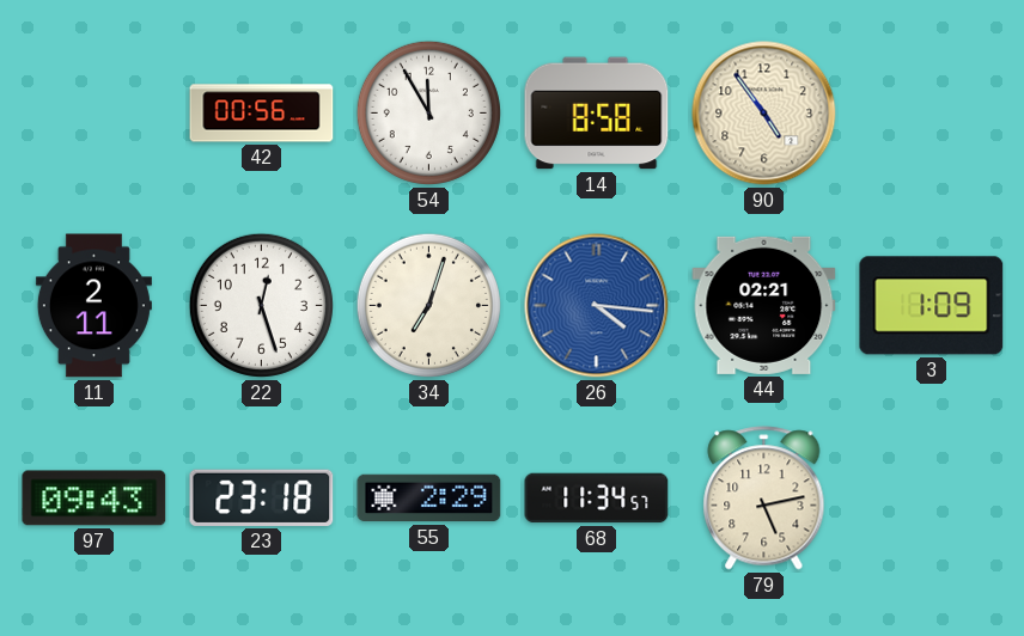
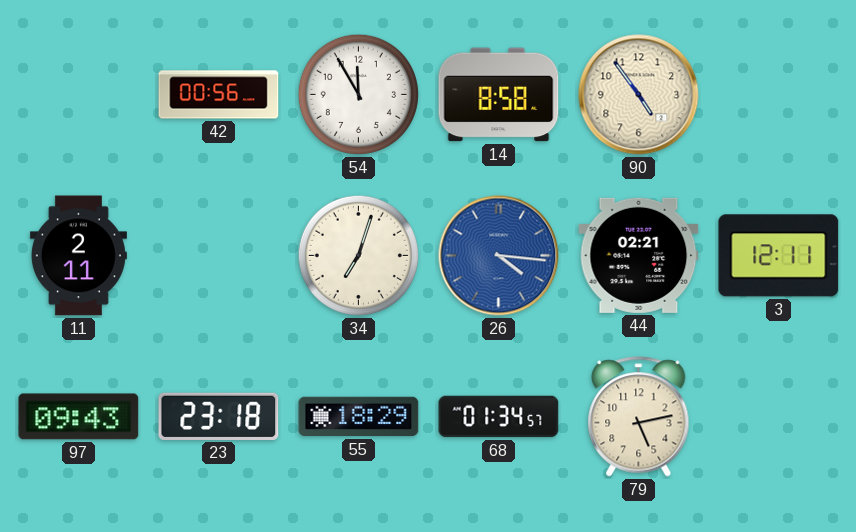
22: 12:27 -> none
3: 1:09 -> 12:11
55: 2:29 -> 18:29
68: 11:34 -> 01:34
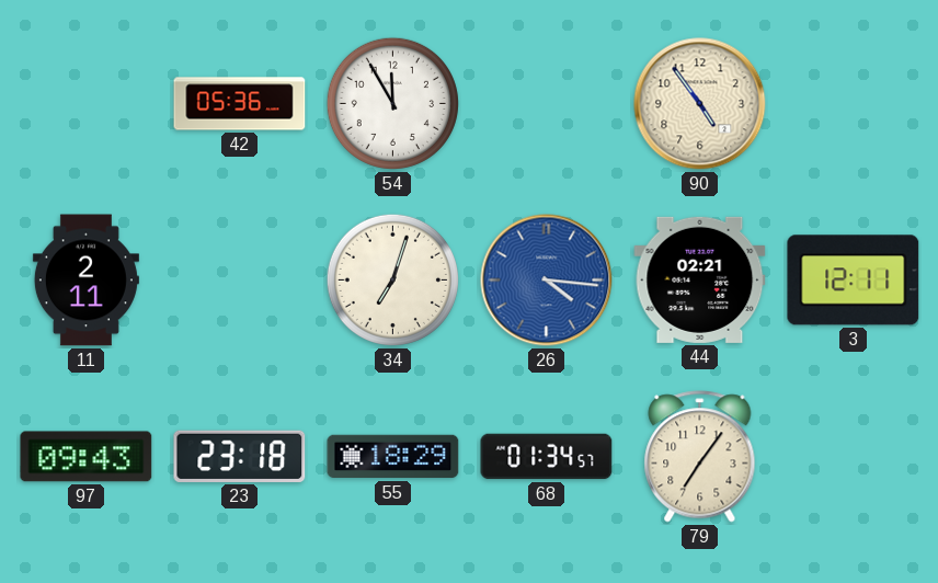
42: 00:56 -> 05:36
14: 8:58 -> none
79: 5:13 -> 7:06
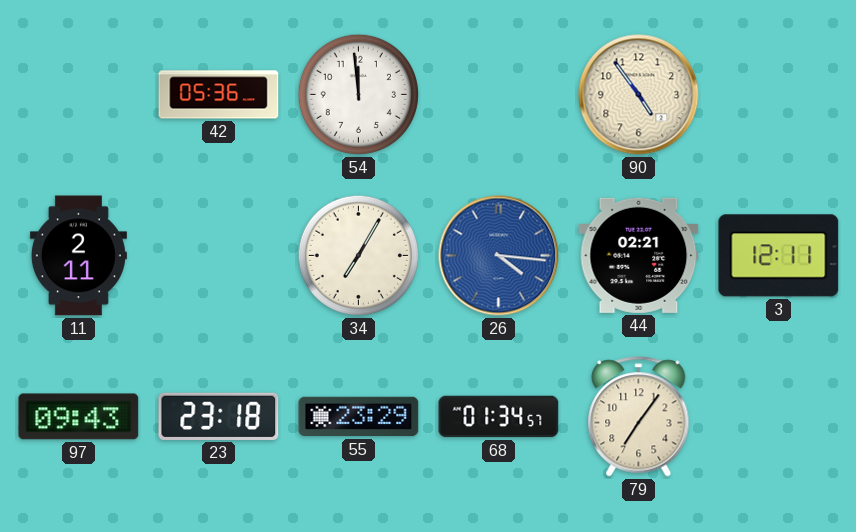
54: 11:55 -> 11:59
34: 7:03 -> 7:05
55: 18:29 -> 23:29
